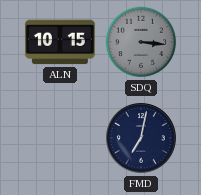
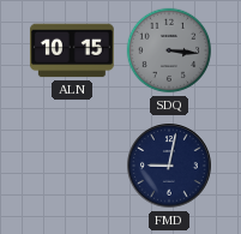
FMD: 7:02 -> 9:02
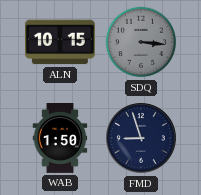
WAB: none -> 1:50
FMD: 9:02 -> 8:57
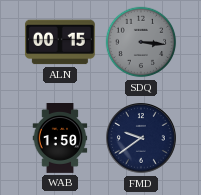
ALN: 10:15 -> 00:15
FMD: 8:57 -> 9:39
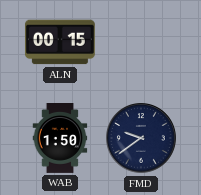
SDQ: 3:16 -> none
